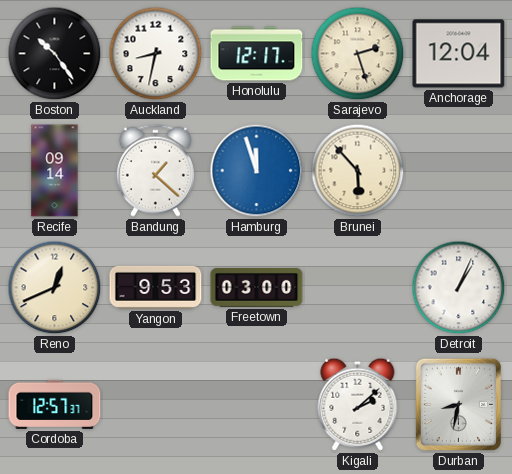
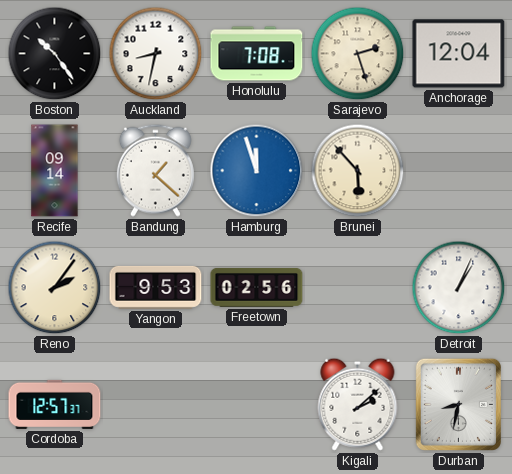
Honolulu: 12:17 -> 7:08
Reno: 12:41 -> 2:06
Freetown: 03:00 -> 02:56
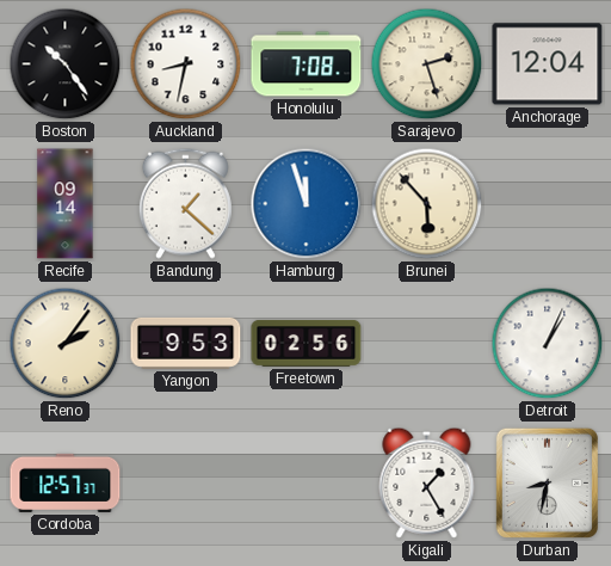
Kigali: 2:08 -> 1:25
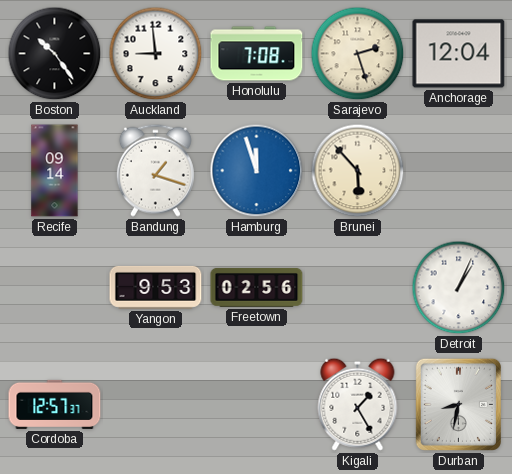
Auckland: 8:32 -> 8:59
Bandung: 1:22 -> 1:18
Reno: 2:06 -> none
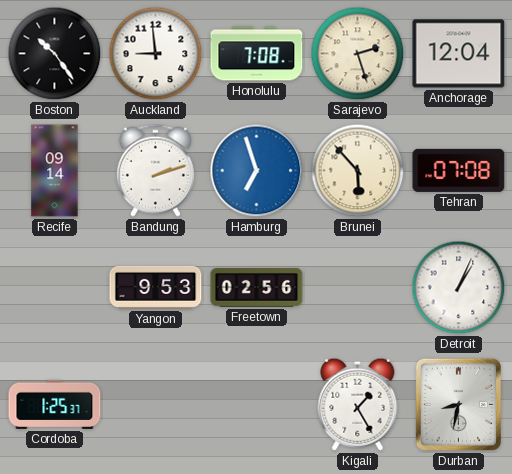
Bandung: 1:18 -> 2:12
Hamburg: 11:57 -> 6:57
Tehran: none -> 07:08
Cordoba: 12:57 -> 1:25
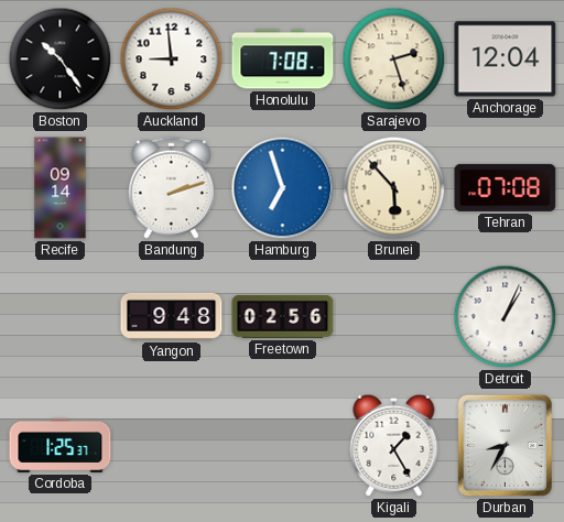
Yangon: 9:53 -> 9:48
Durban: 8:32 -> 8:35
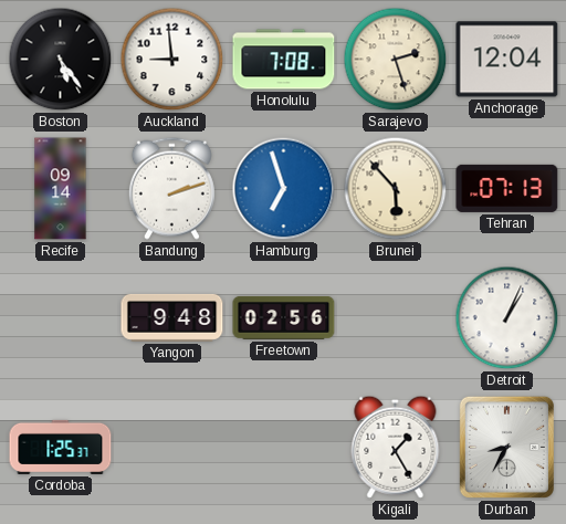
Boston: 10:24 -> 5:24
Tehran: 07:08 -> 07:13
